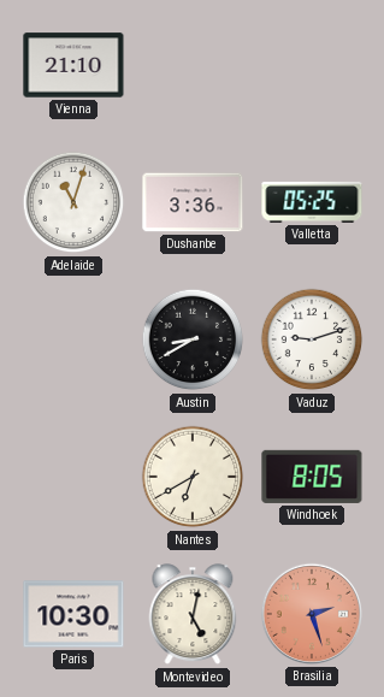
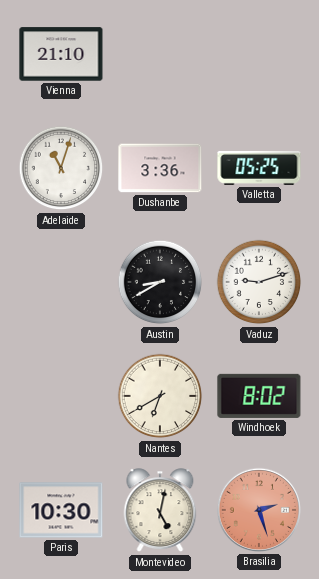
Windhoek: 8:05 -> 8:02
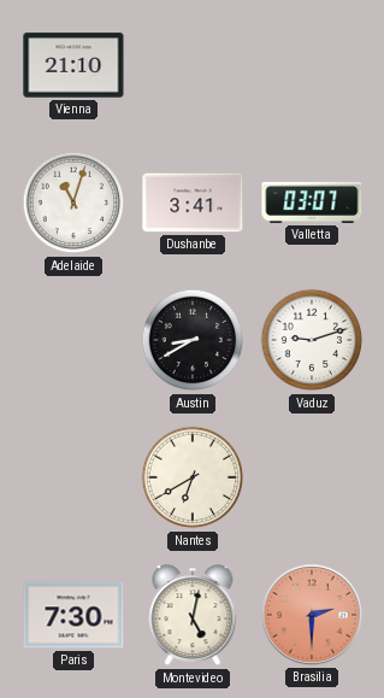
Dushanbe: 3:36 -> 3:41
Valletta: 05:25 -> 03:07
Windhoek: 8:02 -> none
Paris: 10:30 -> 7:30
Brasilia: 2:27 -> 2:30
